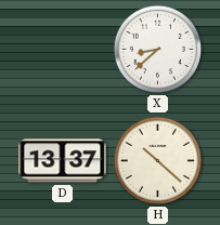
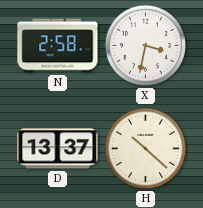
N: none -> 2:58
X: 8:38 -> 3:32
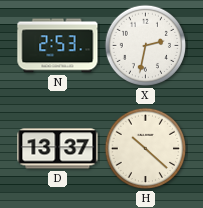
N: 2:58 -> 2:53
X: 3:32 -> 2:32
